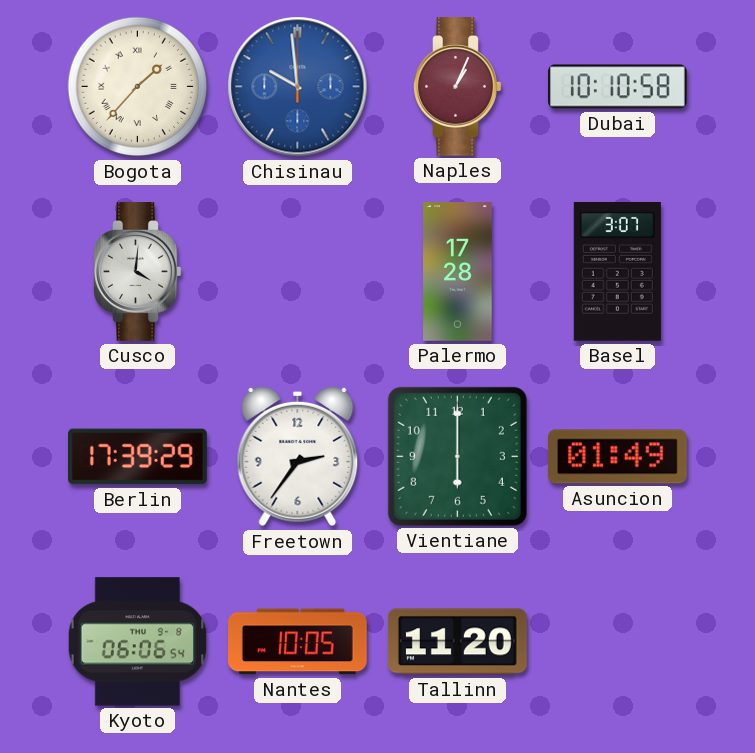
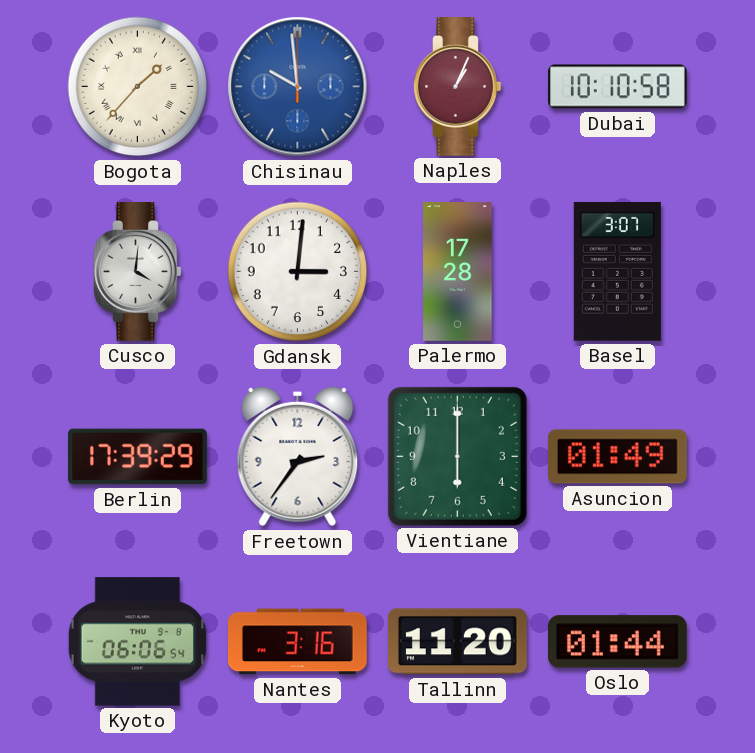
Gdansk: none -> 3:01
Nantes: 10:05 -> 3:16
Oslo: none -> 01:44
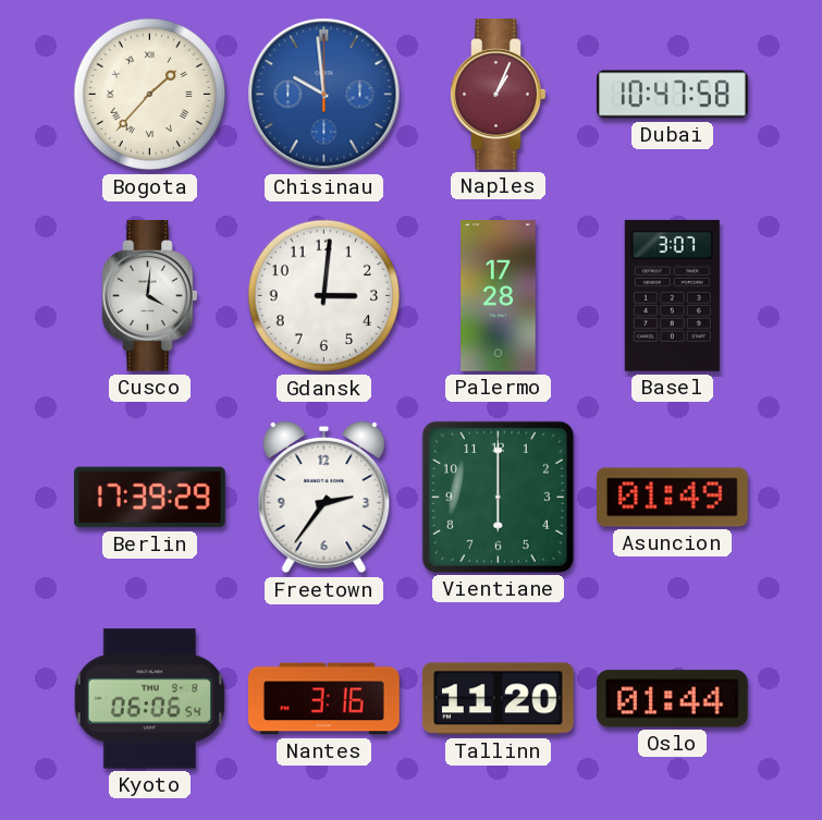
Dubai: 10:10 -> 10:47
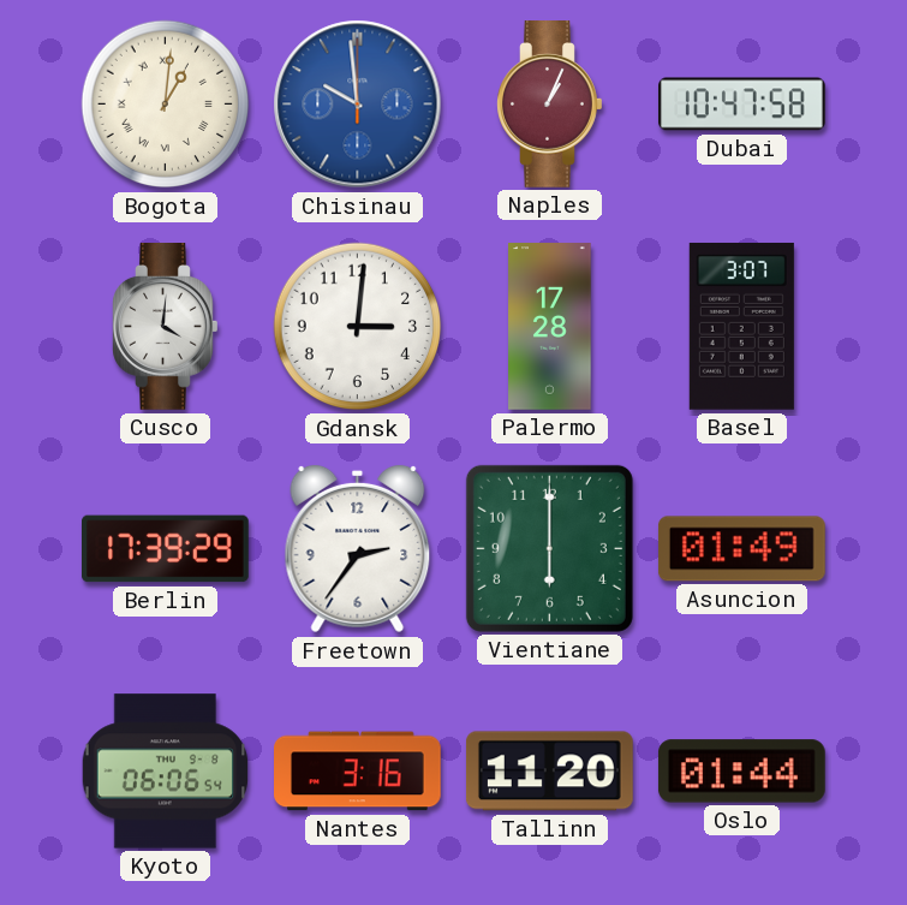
Bogota: 1:37 -> 1:01
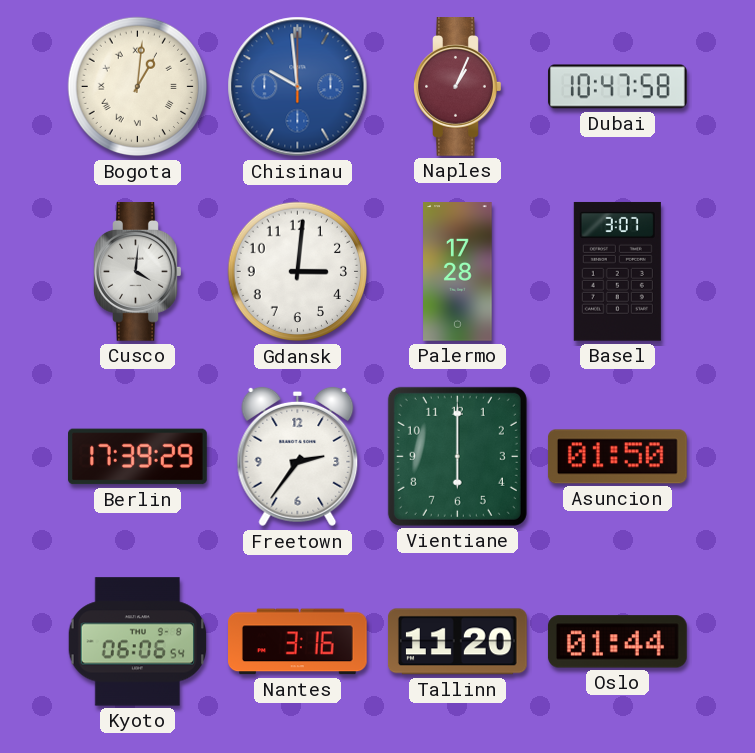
Asuncion: 01:49 -> 01:50
